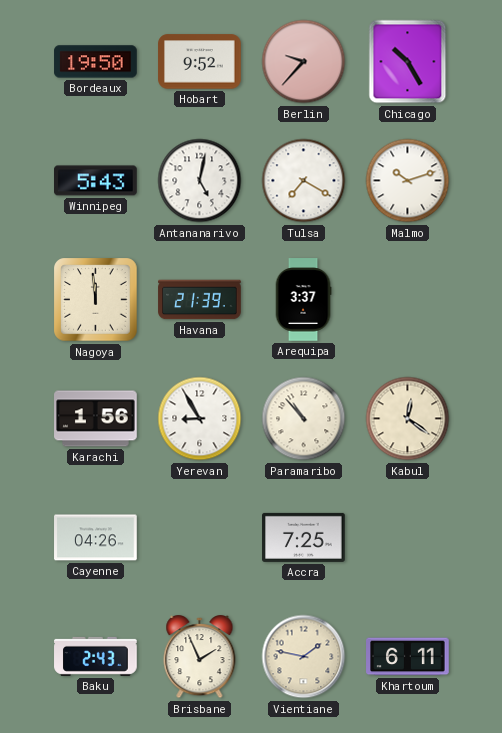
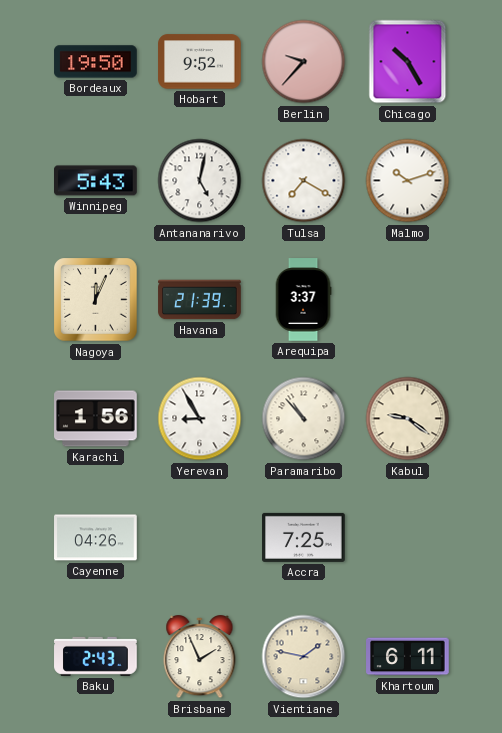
Nagoya: 11:59 -> 12:04
Kabul: 12:21 -> 9:21
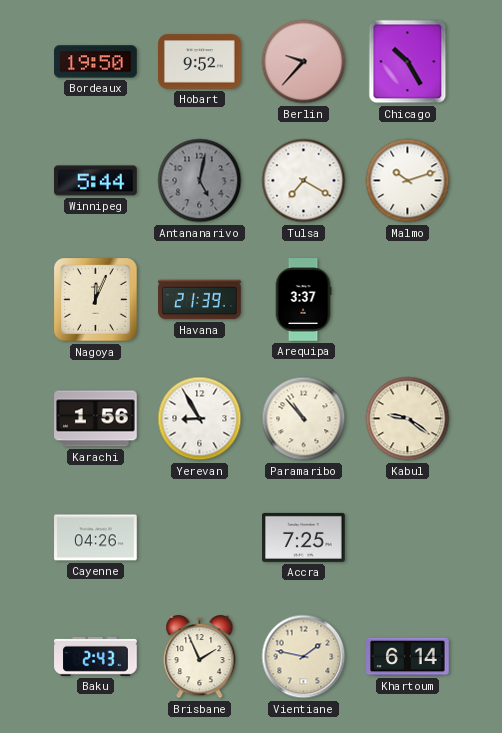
Winnipeg: 5:43 -> 5:44
Antananarivo dial: white -> grey
Khartoum: 6:11 -> 6:14
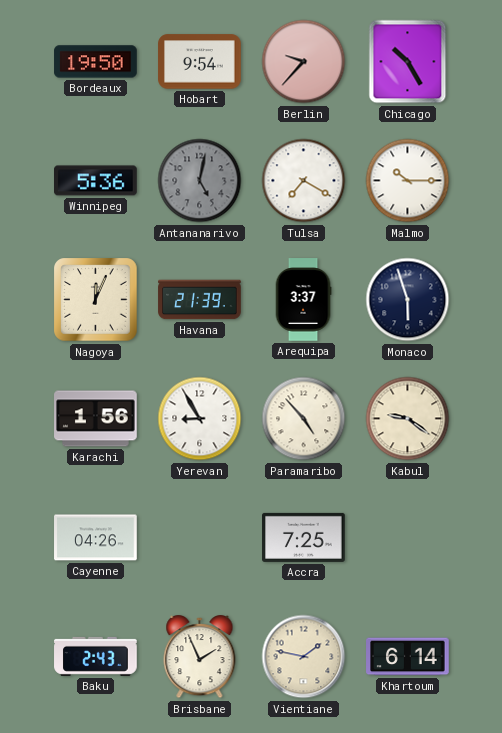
Hobart: 9:52 -> 9:54
Winnipeg: 5:44 -> 5:36
Malmo: 10:12 -> 10:15
Monaco: none -> 5:57
Paramaribo: 10:53 -> 4:53
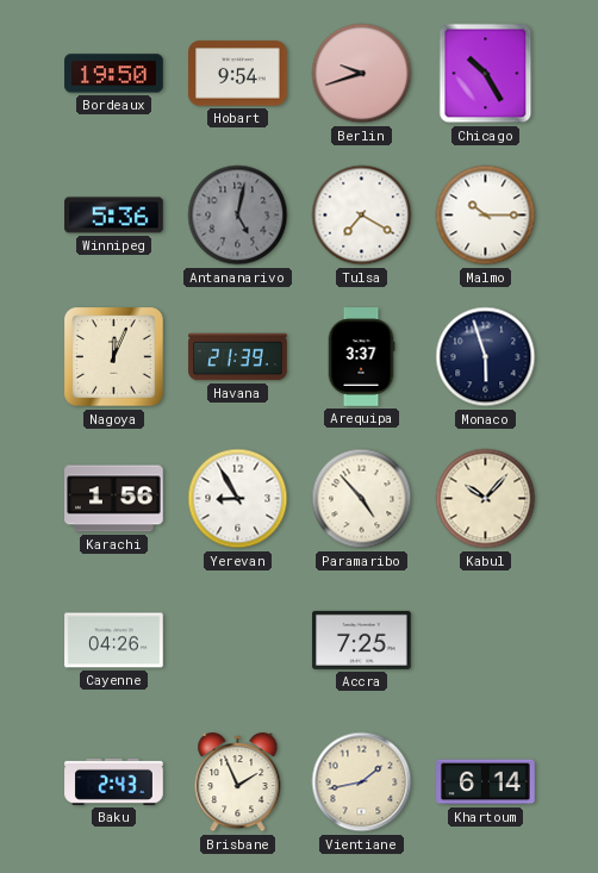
Berlin: 9:37 -> 9:42
Kabul: 9:21 -> 10:07
Vientiane: 1:47 -> 1:43
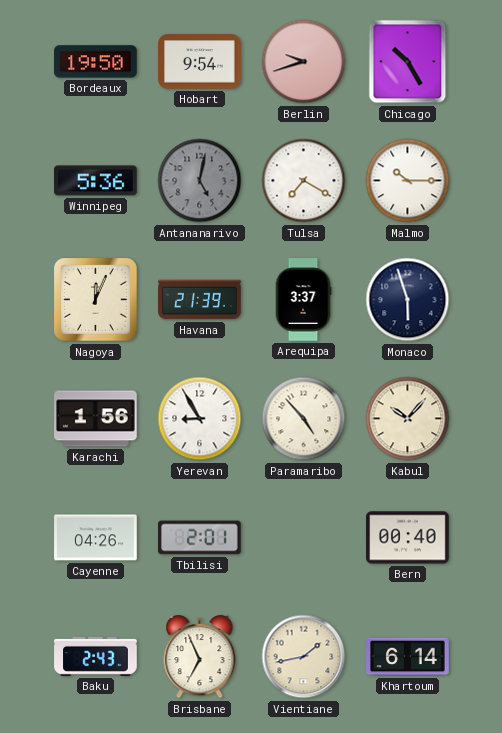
Tbilisi: none -> 2:01
Accra: 7:25 -> none
Bern: none -> 00:40
Brisbane: 1:56 -> 6:56
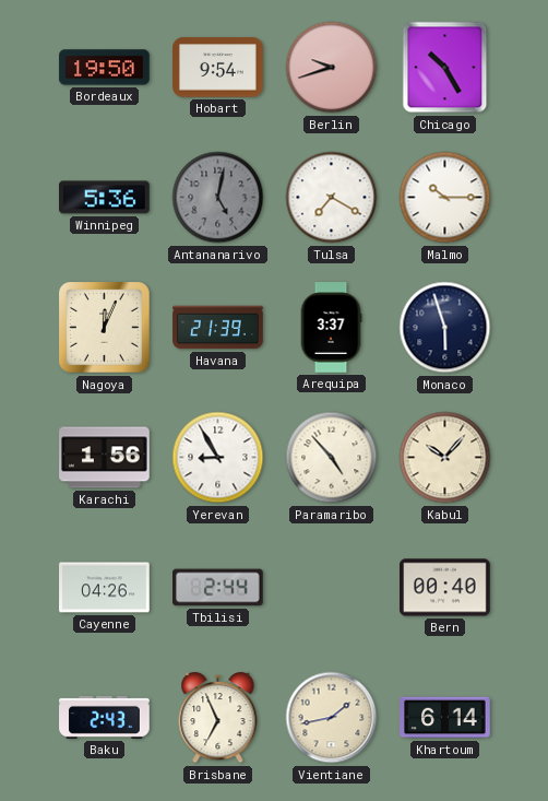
Tbilisi: 2:01 -> 2:44
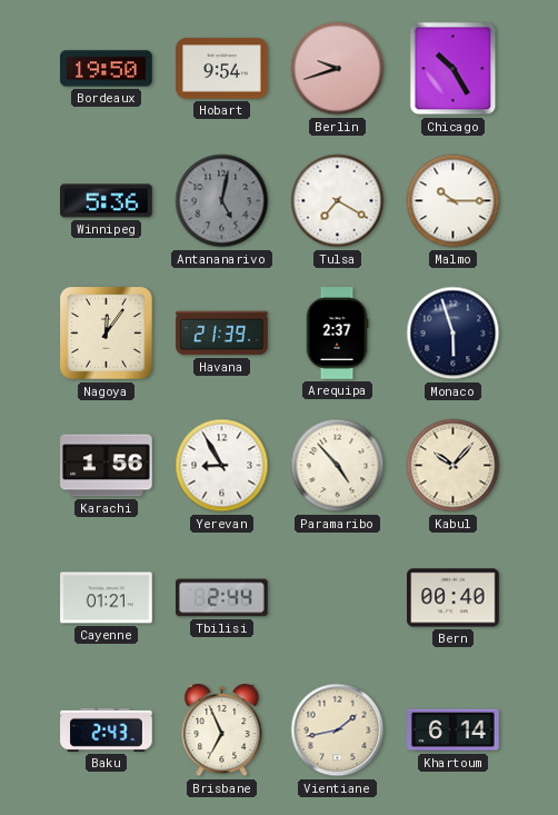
Nagoya: 12:04 -> 12:06
Arequipa: 3:37 -> 2:37
Cayenne: 04:26 -> 01:21
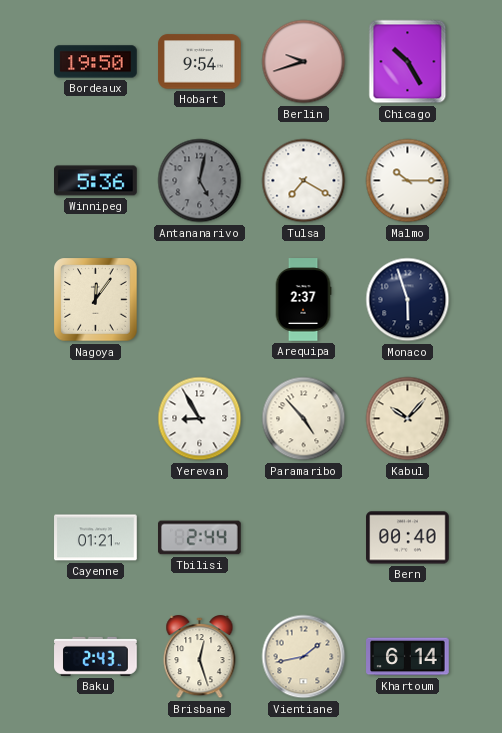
Havana: 21:39 -> none
Karachi: 1:56 -> none
Brisbane: 6:56 -> 12:27
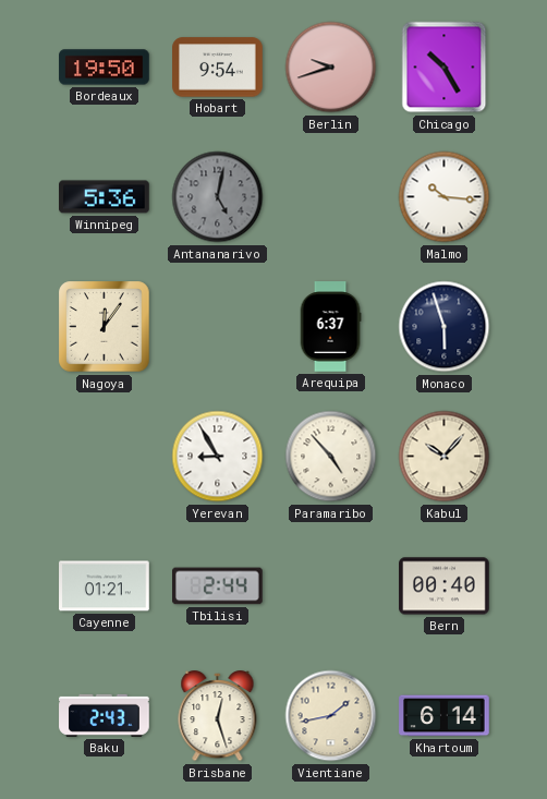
Tulsa: 7:20 -> none
Malmo: 10:15 -> 10:16
Arequipa: 2:37 -> 6:37
